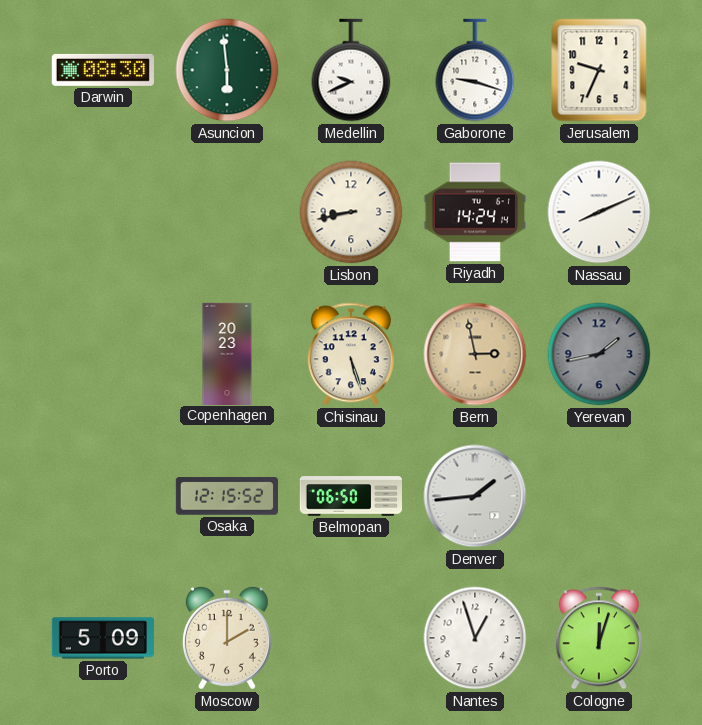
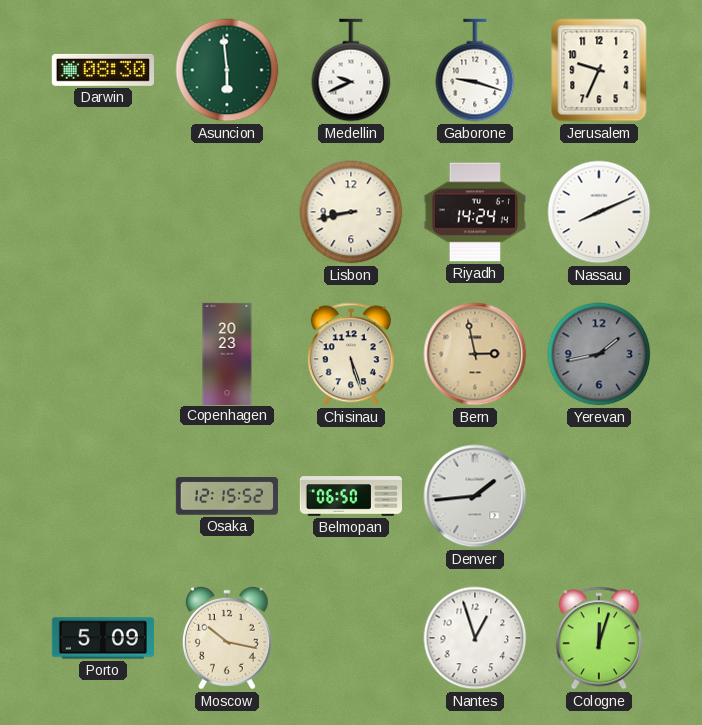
Moscow: 2:00 -> 10:17
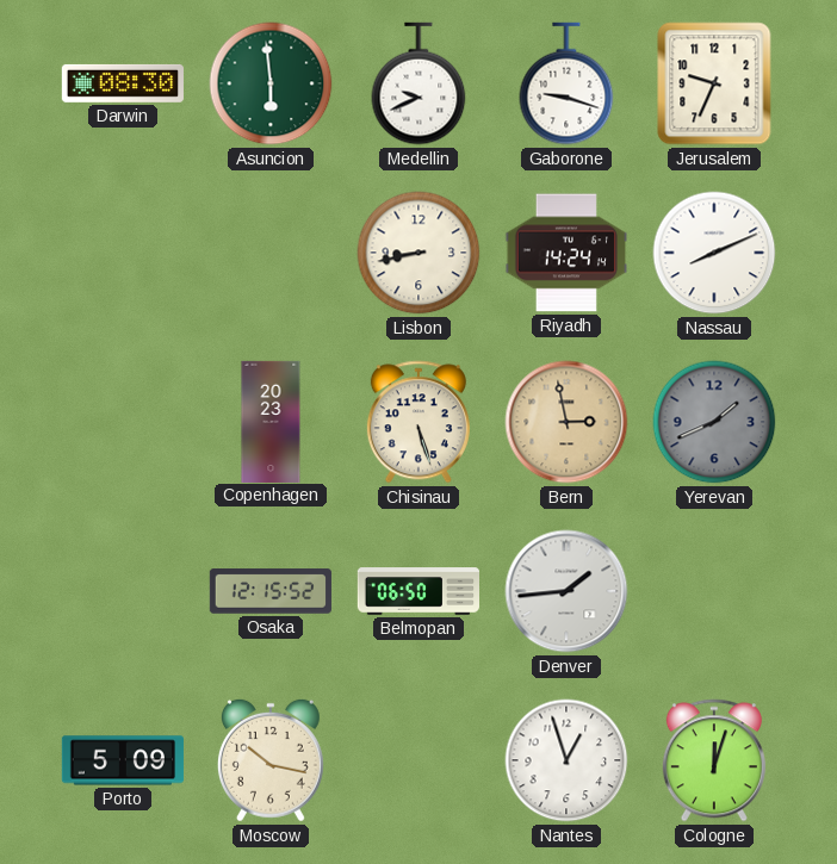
Yerevan: 1:43 -> 1:41
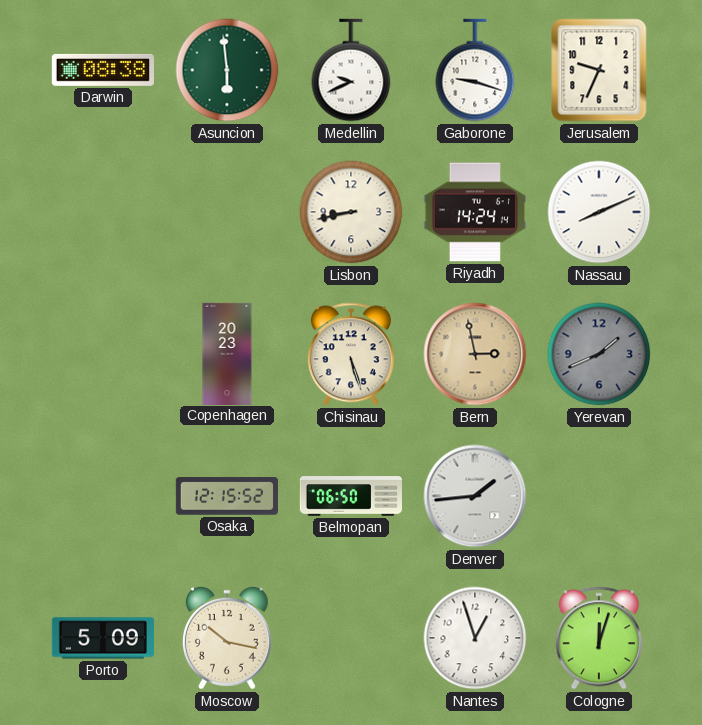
Darwin: 08:30 -> 08:38
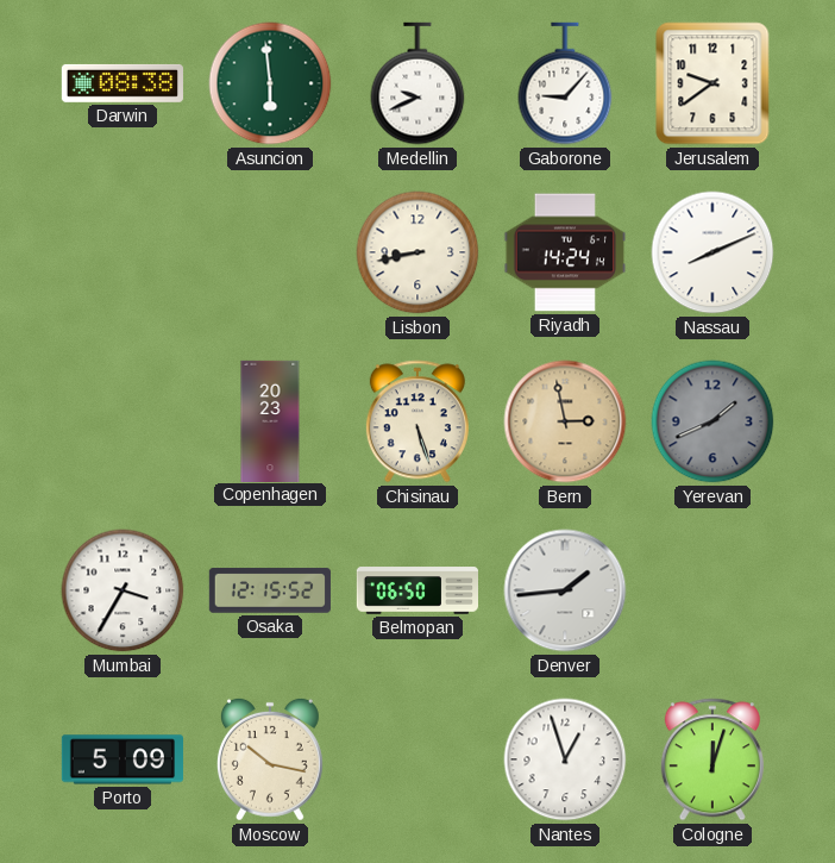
Gaborone: 9:18 -> 9:07
Jerusalem: 9:34 -> 9:39
Mumbai: none -> 3:35
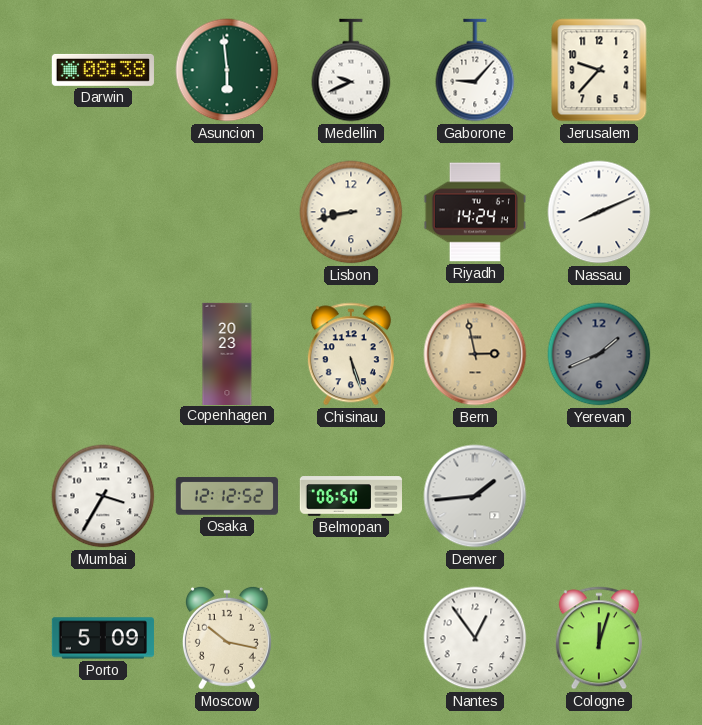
Jerusalem: 9:39 -> 9:37
Osaka: 12:15 -> 12:12
Nantes: 12:57 -> 12:54
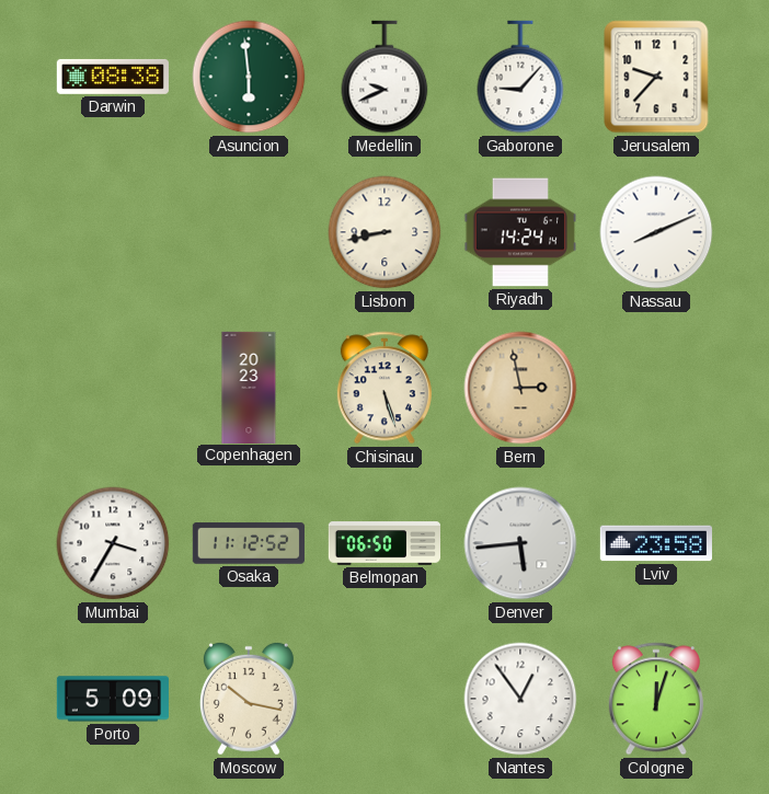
Yerevan: 1:41 -> none
Osaka: 12:12 -> 11:12
Denver: 1:44 -> 5:44
Lviv: none -> 23:58
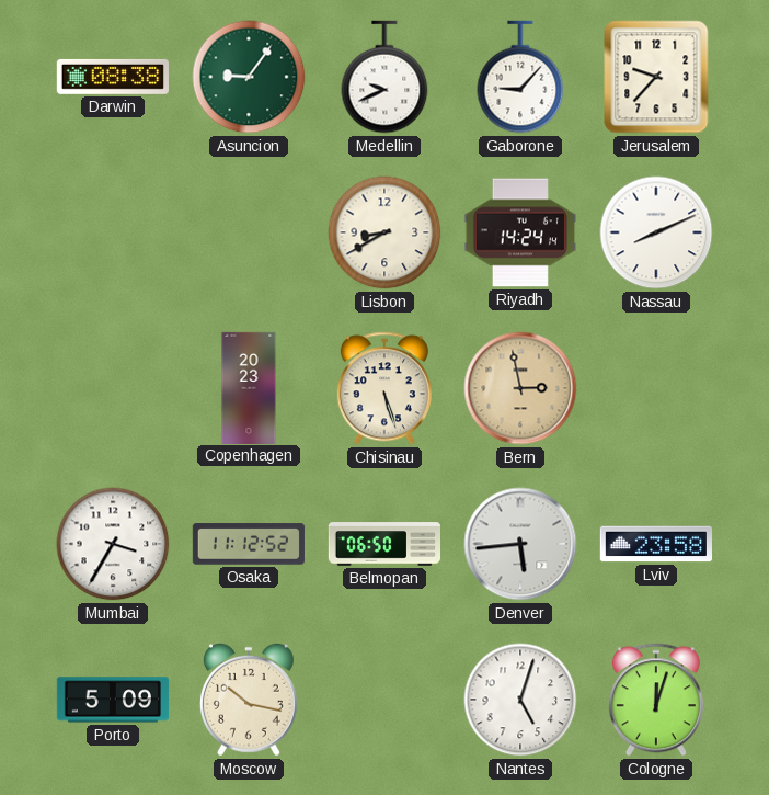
Asuncion: 5:59 -> 9:06
Lisbon: 8:43 -> 8:40
Nantes: 12:54 -> 5:03
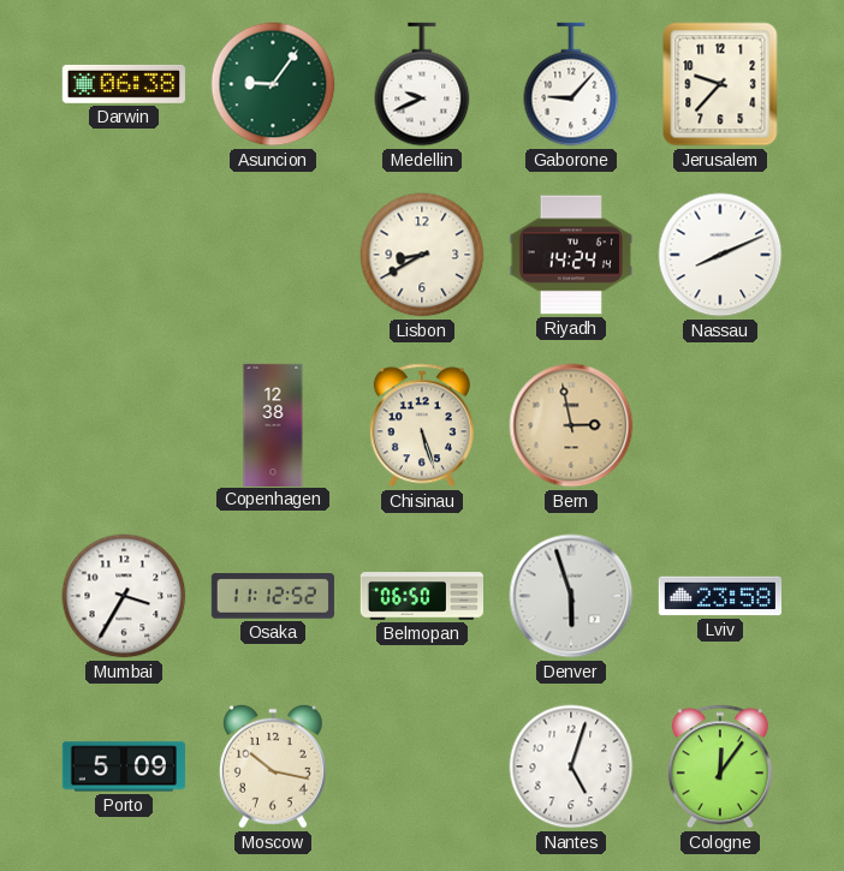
Darwin: 08:38 -> 06:38
Copenhagen: 20:23 -> 12:38
Denver: 5:44 -> 5:57
Cologne: 12:03 -> 12:06
